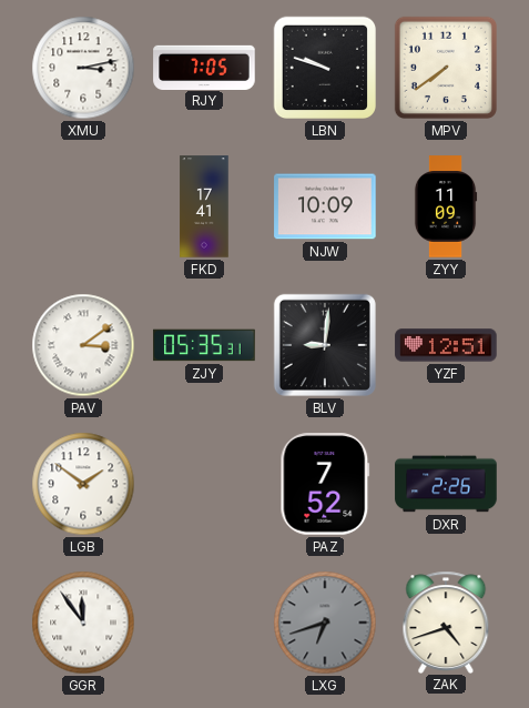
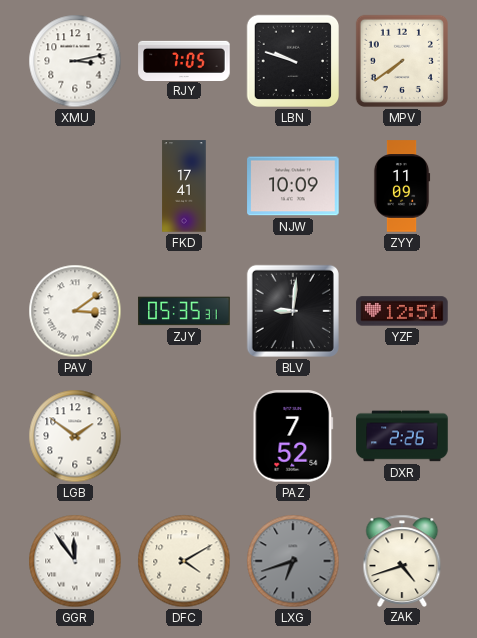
DFC: none -> 4:10
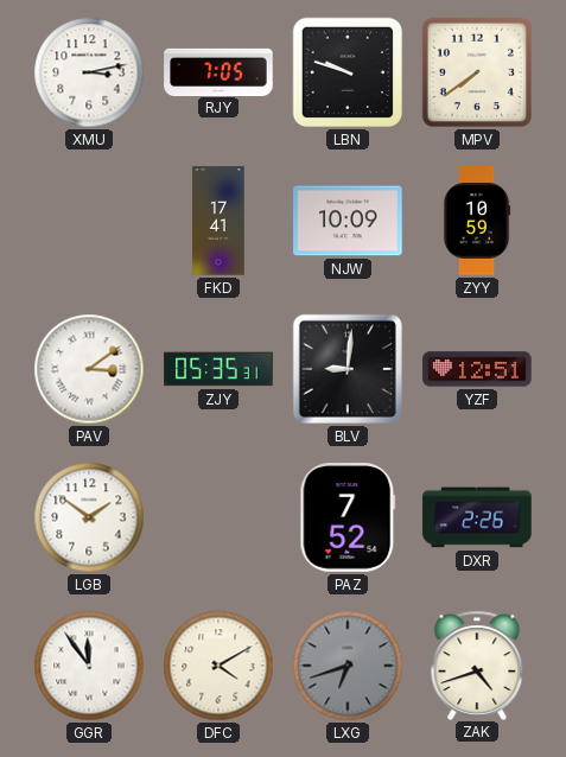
ZYY: 11:09 -> 10:59
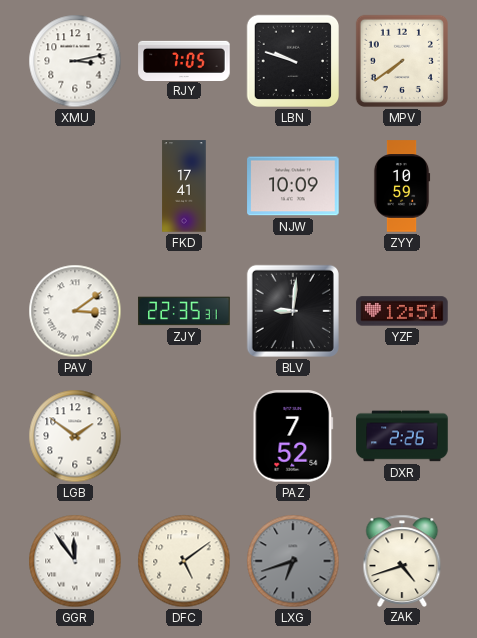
ZJY: 05:35 -> 22:35
DFC: 4:10 -> 5:09
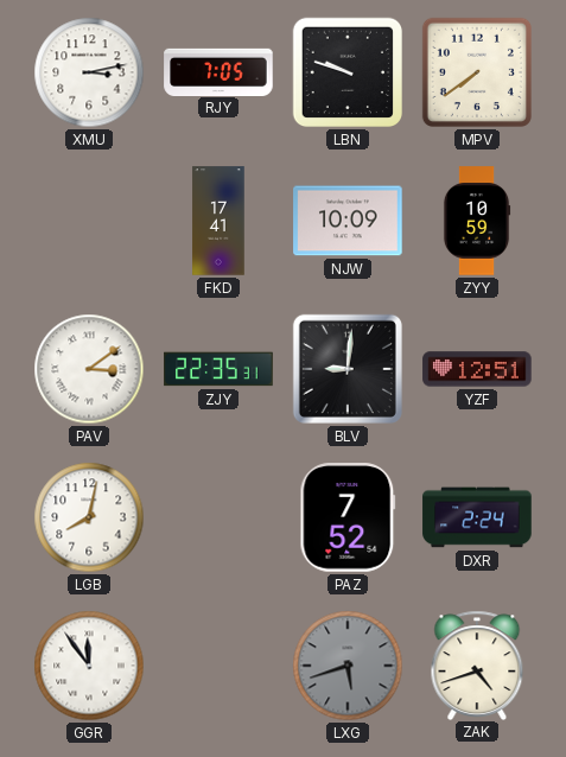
LGB: 1:51 -> 8:02
DXR: 2:26 -> 2:24
DFC: 5:09 -> none
LXG: 6:42 -> 5:42
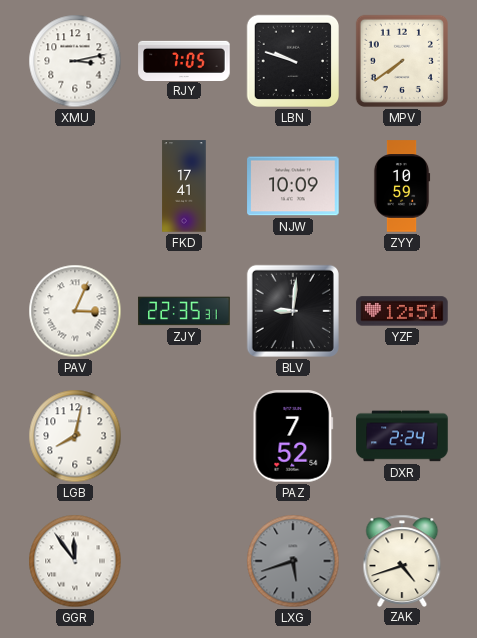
PAV: 3:09 -> 3:04
